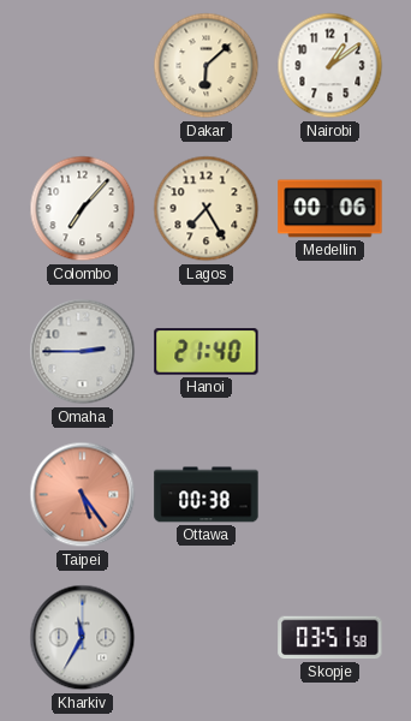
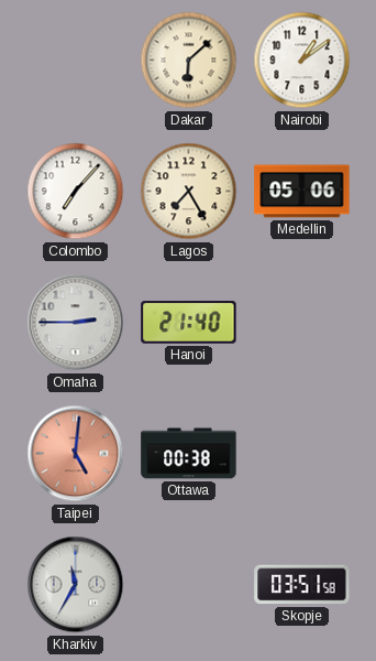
Medellin: 00:06 -> 05:06
Taipei: 5:24 -> 5:01
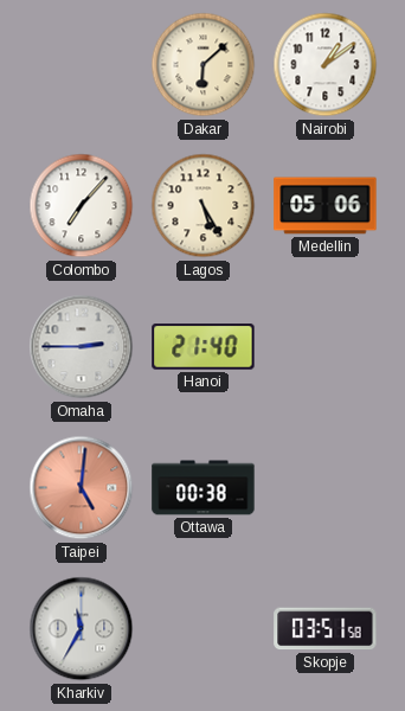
Lagos: 7:25 -> 5:25
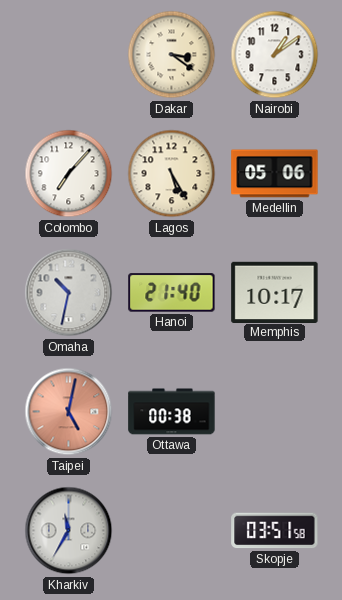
Dakar: 6:08 -> 3:21
Omaha: 2:45 -> 10:32
Memphis: none -> 10:17
Taipei: 5:01 -> 5:02
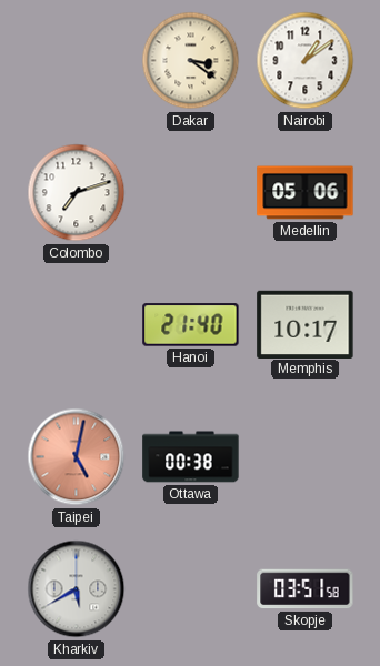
Colombo: 7:07 -> 7:12
Lagos: 5:25 -> none
Omaha: 10:32 -> none
Kharkiv: 11:35 -> 5:40
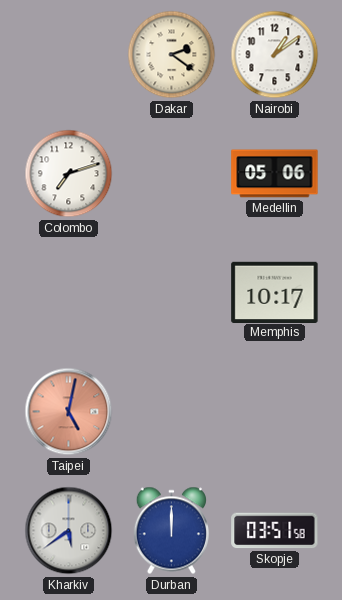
Dakar: 3:21 -> 2:21
Hanoi: 21:40 -> none
Ottawa: 00:38 -> none
Kharkiv: 5:40 -> 5:39
Durban: none -> 12:00
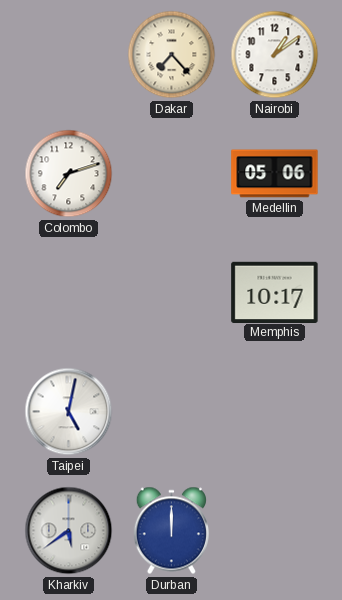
Dakar: 2:21 -> 7:23
Taipei dial: salmon -> white
Skopje: 03:51 -> none
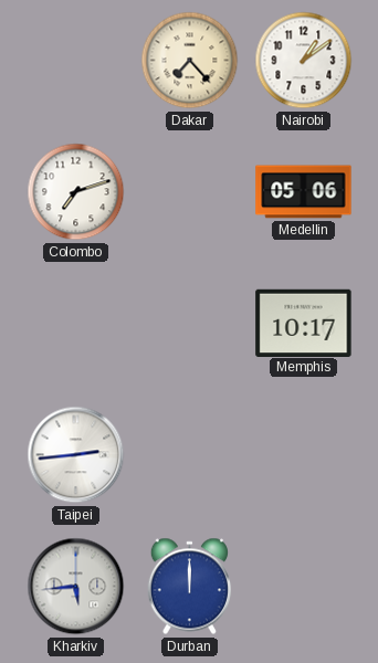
Taipei: 5:02 -> 2:44
Kharkiv: 5:39 -> 5:44
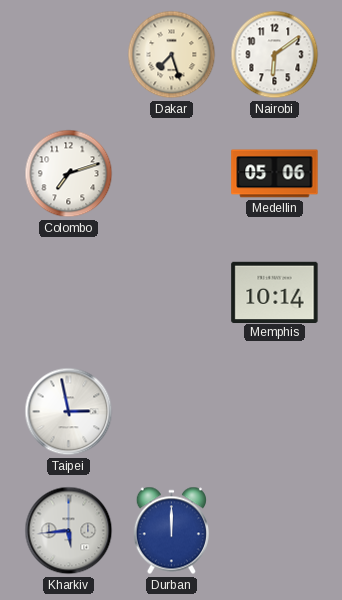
Dakar: 7:23 -> 7:27
Nairobi: 1:09 -> 6:09
Memphis: 10:17 -> 10:14
Taipei: 2:44 -> 2:58
